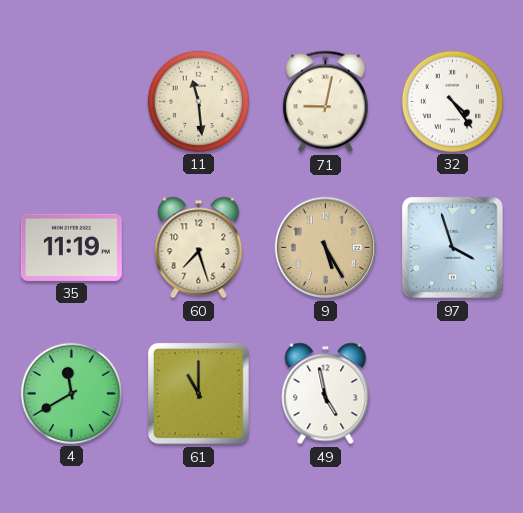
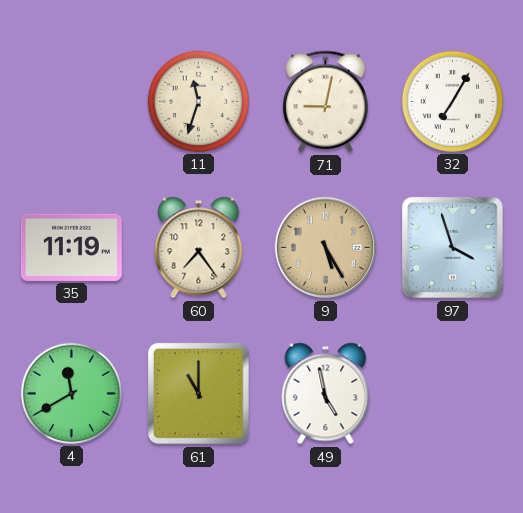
11: 11:29 -> 11:33
32: 4:24 -> 7:05
60: 7:27 -> 7:24
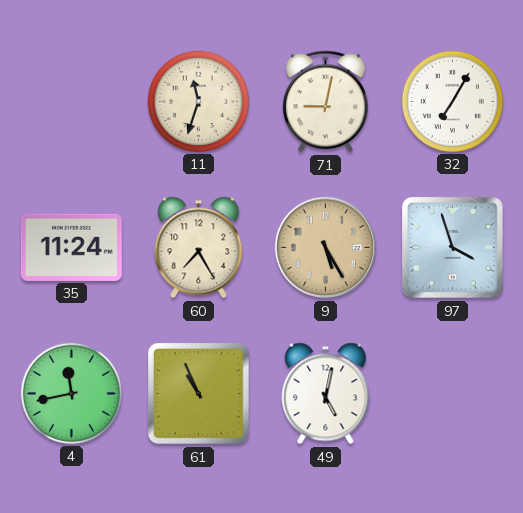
35: 11:19 -> 11:24
60: 7:24 -> 7:25
4: 11:40 -> 11:43
61: 11:00 -> 10:56
49: 4:58 -> 5:02
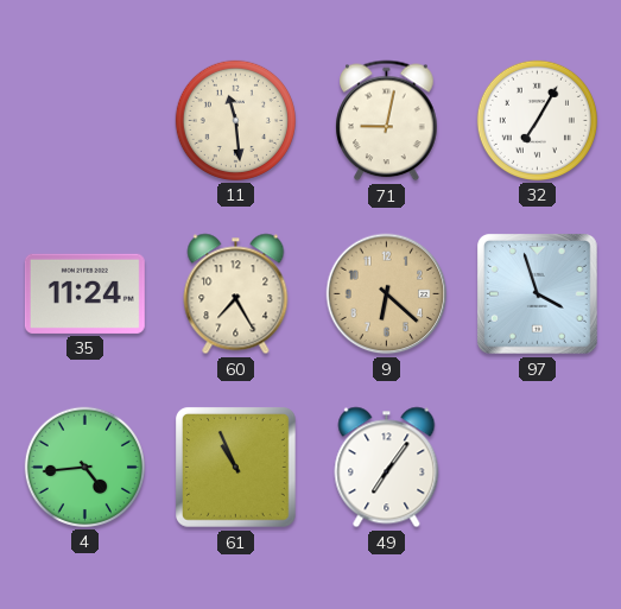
11: 11:33 -> 11:29
9: 5:25 -> 6:22
4: 11:43 -> 4:44
49: 5:02 -> 7:06
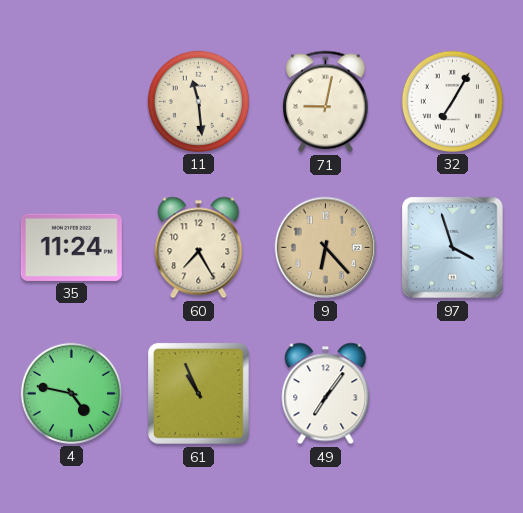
9: 6:22 -> 6:23
4: 4:44 -> 4:47
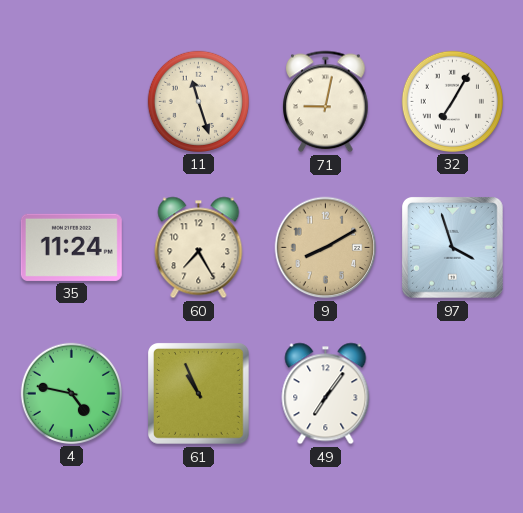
11: 11:29 -> 11:27
9: 6:23 -> 8:10
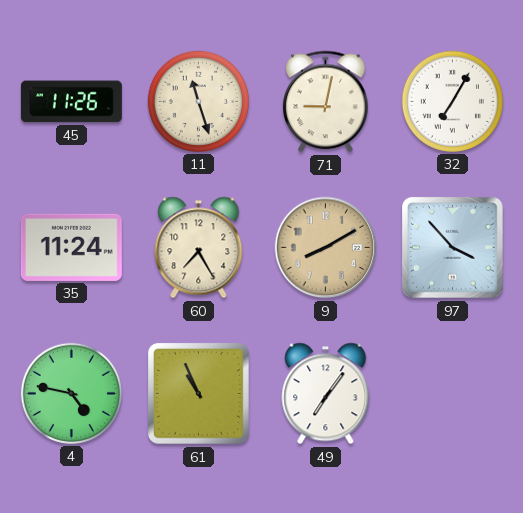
45: none -> 11:26
97: 3:57 -> 3:53
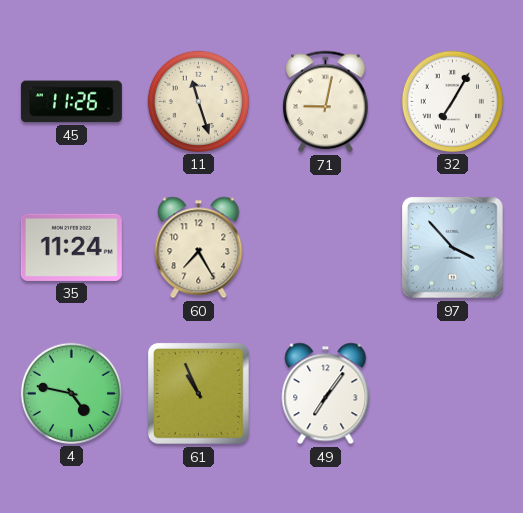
9: 8:10 -> none
